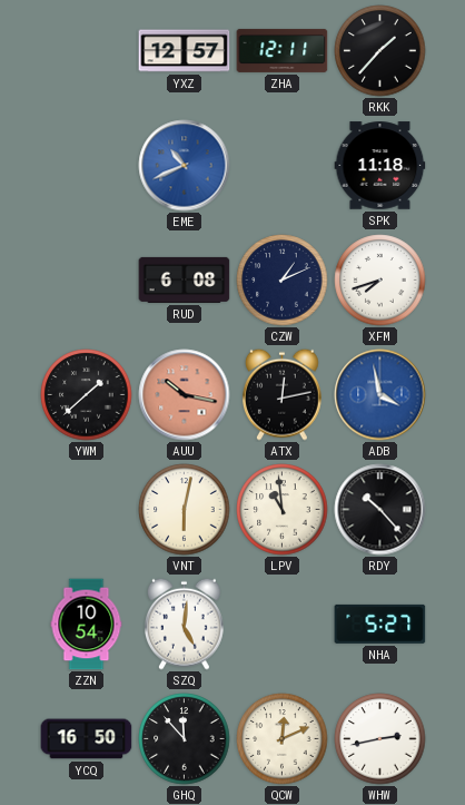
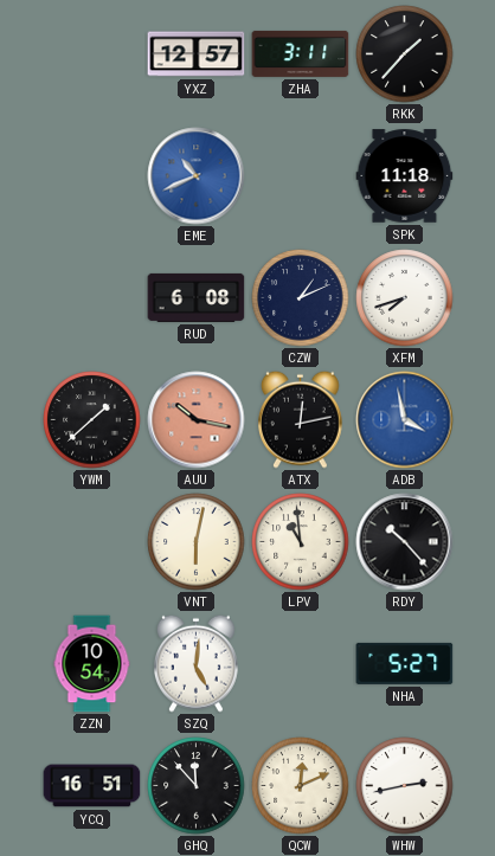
ZHA: 12:11 -> 3:11
YCQ: 16:50 -> 16:51
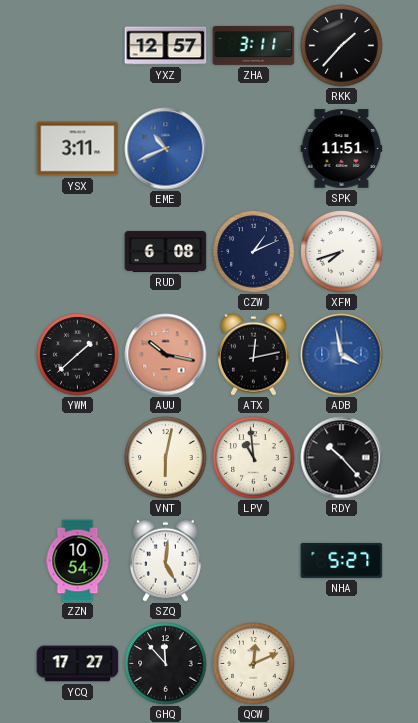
YSX: none -> 3:11
SPK: 11:18 -> 11:51
YCQ: 16:51 -> 17:27
WHW: 2:43 -> none
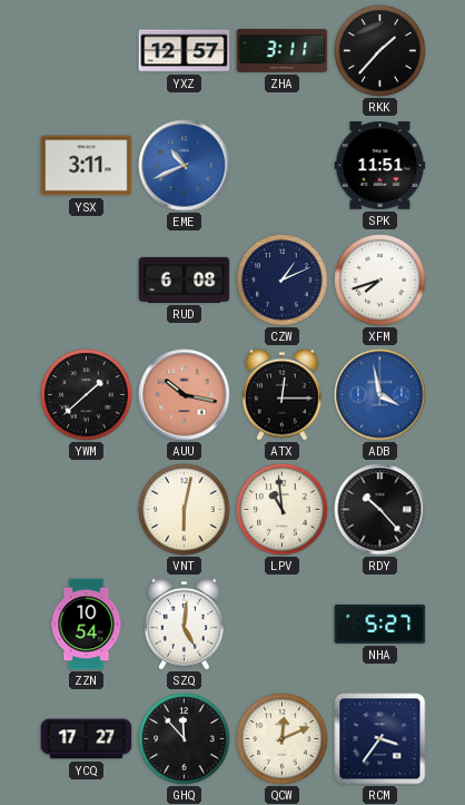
ATX: 12:13 -> 12:15
RCM: none -> 3:36
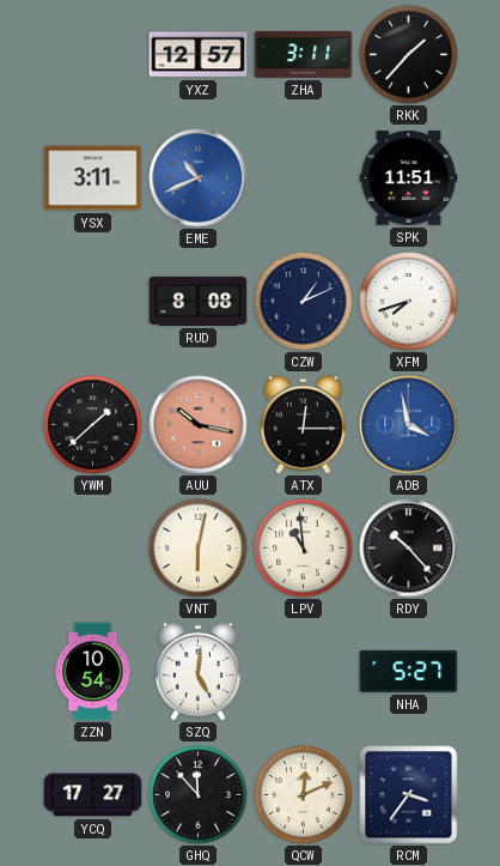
RUD: 6:08 -> 8:08
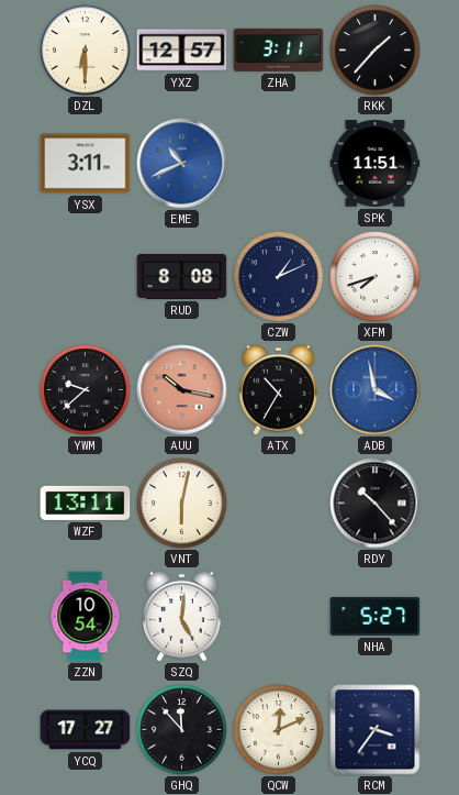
DZL: none -> 6:30
YWM: 1:38 -> 9:38
ATX: 12:15 -> 10:35
WZF: none -> 13:11
LPV: 10:59 -> none
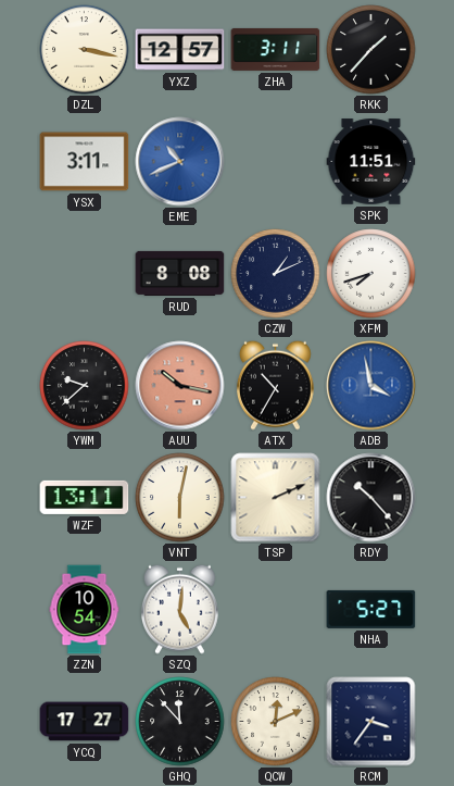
DZL: 6:30 -> 3:17
TSP: none -> 2:11
